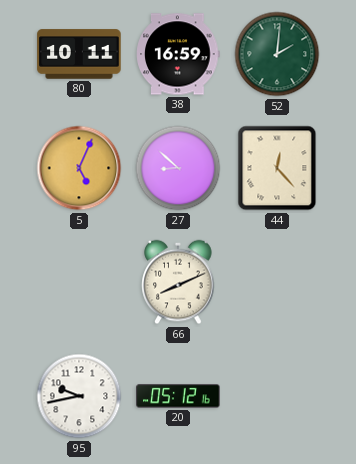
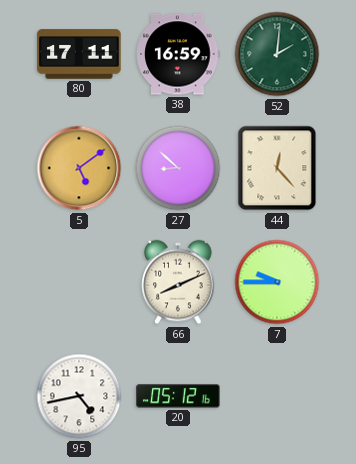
80: 10:11 -> 17:11
5: 5:04 -> 5:09
7: none -> 9:45
95: 9:43 -> 4:43
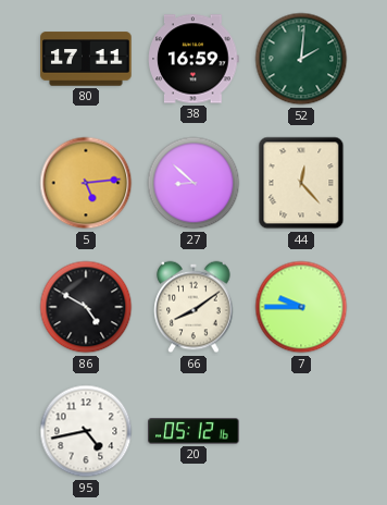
5: 5:09 -> 5:14
86: none -> 4:50
66: 8:11 -> 8:09
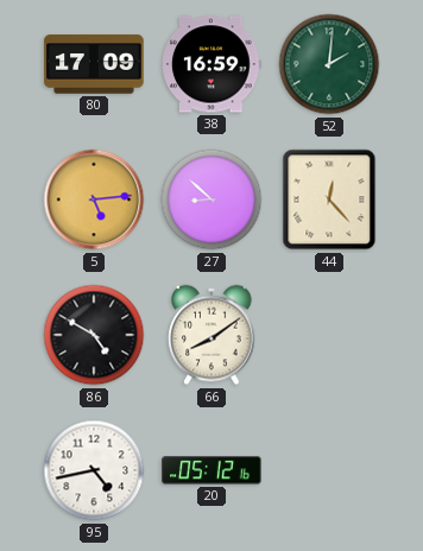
80: 17:11 -> 17:09
7: 9:45 -> none
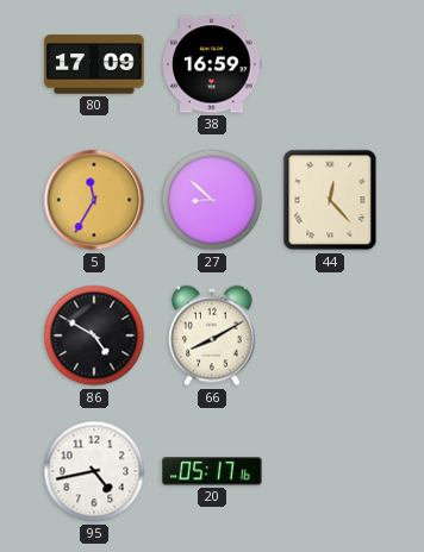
52: 2:01 -> none
5: 5:14 -> 11:35
66: 8:09 -> 8:10
20: 05:12 -> 05:17
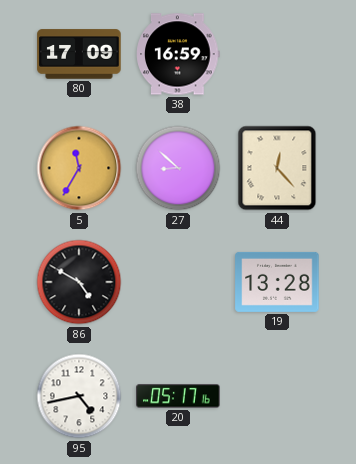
66: 8:10 -> none
19: none -> 13:28
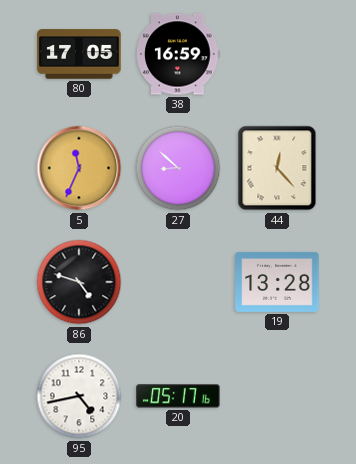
80: 17:09 -> 17:05
5: 11:35 -> 11:34
86: 4:50 -> 4:48
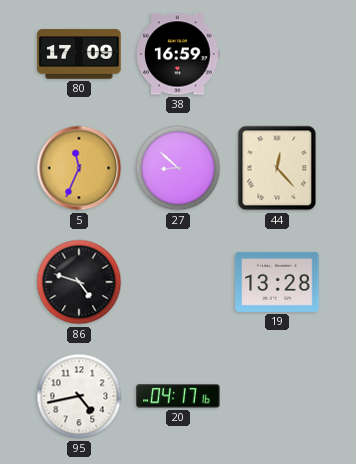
80: 17:05 -> 17:09
20: 05:17 -> 04:17
